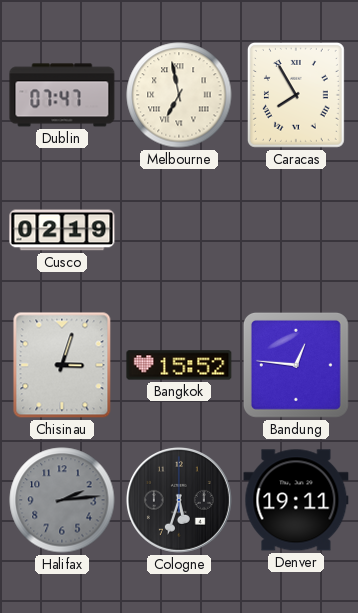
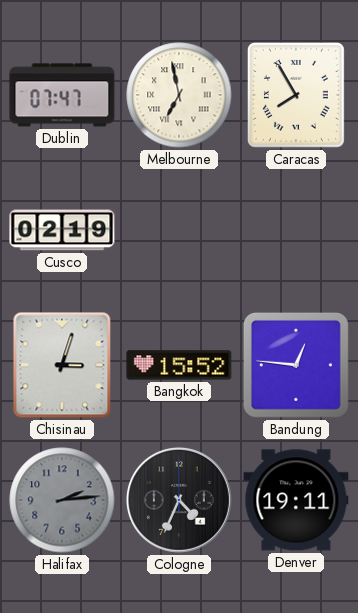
Cologne: 5:33 -> 4:34
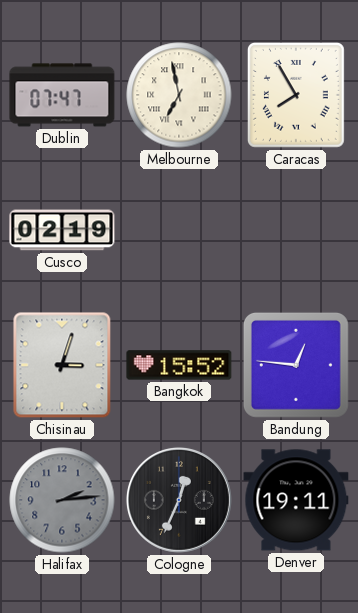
Cologne: 4:34 -> 12:34
